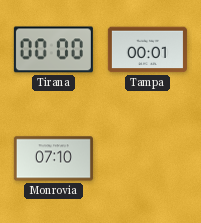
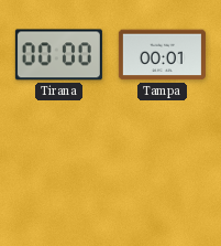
Monrovia: 07:10 -> none
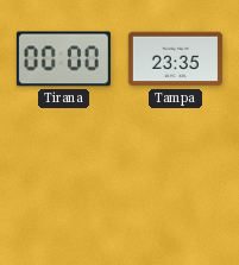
Tampa: 00:01 -> 23:35
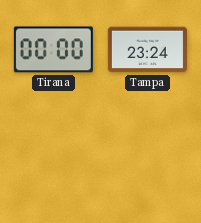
Tampa: 23:35 -> 23:24
